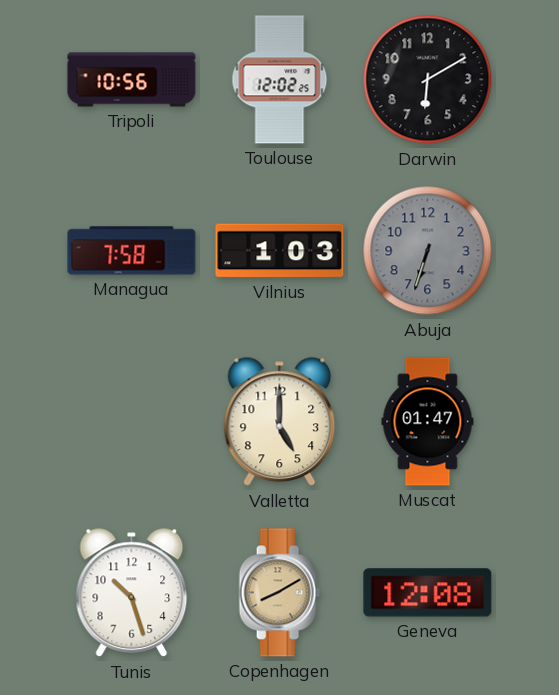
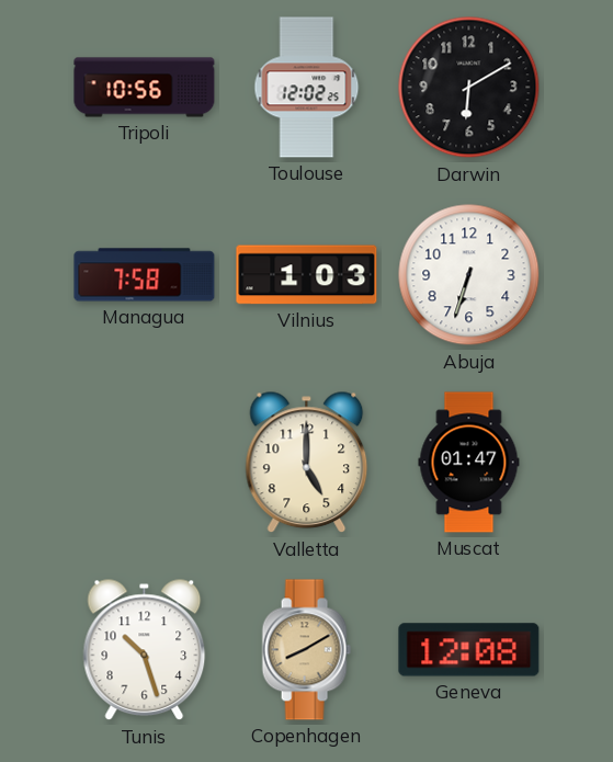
Abuja dial: grey -> white
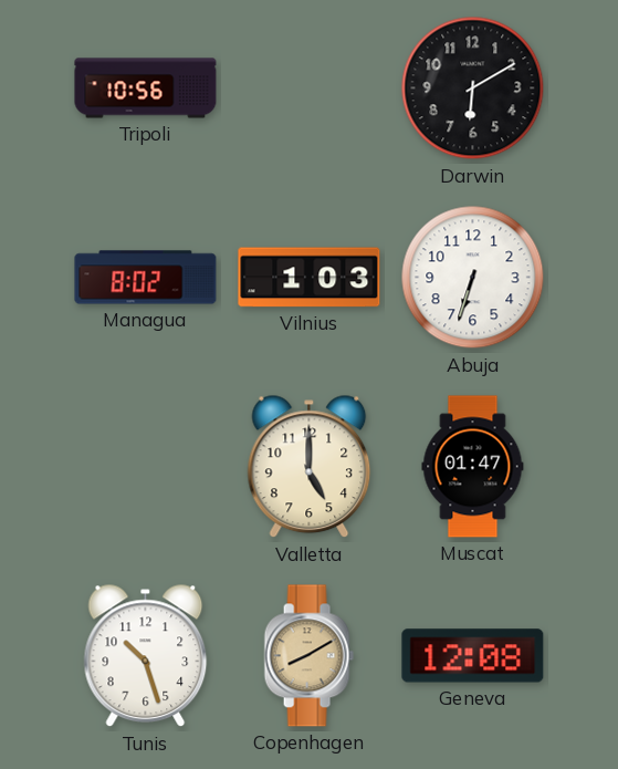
Toulouse: 12:02 -> none
Managua: 7:58 -> 8:02
